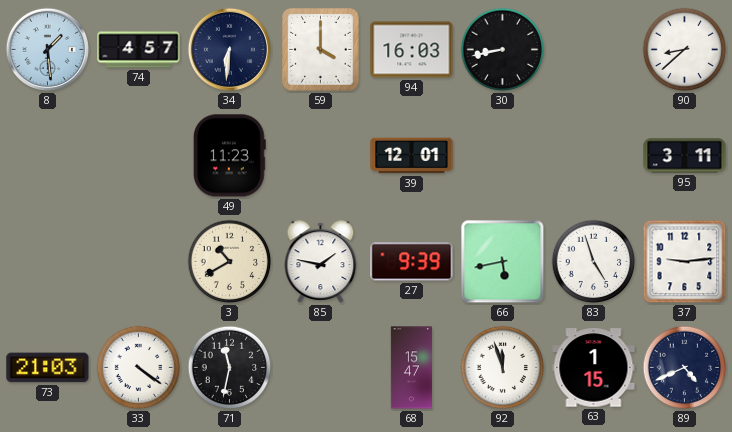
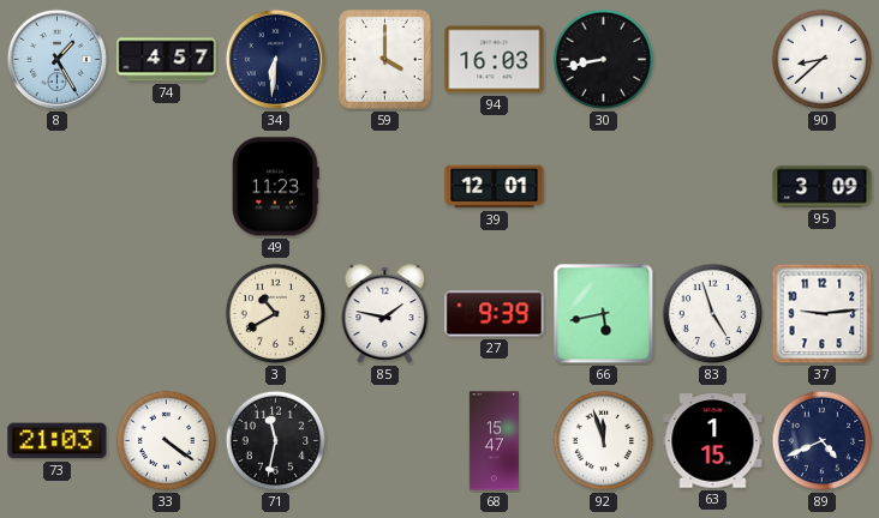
8: 1:29 -> 1:25
95: 3:11 -> 3:09
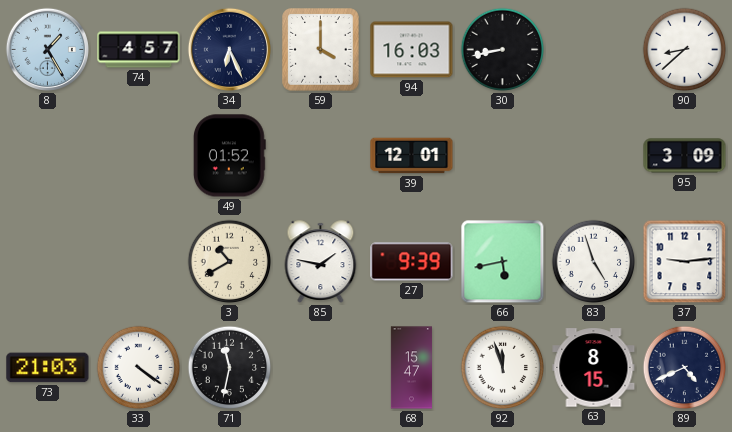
34: 6:31 -> 6:26
49: 11:23 -> 01:52
63: 1:15 -> 8:15
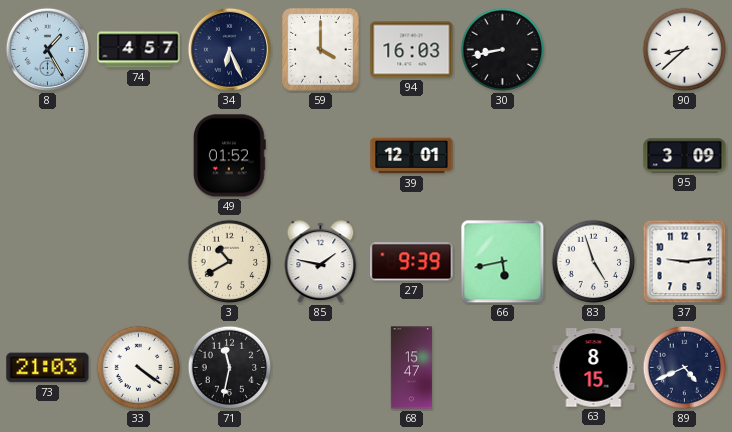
92: 11:57 -> none
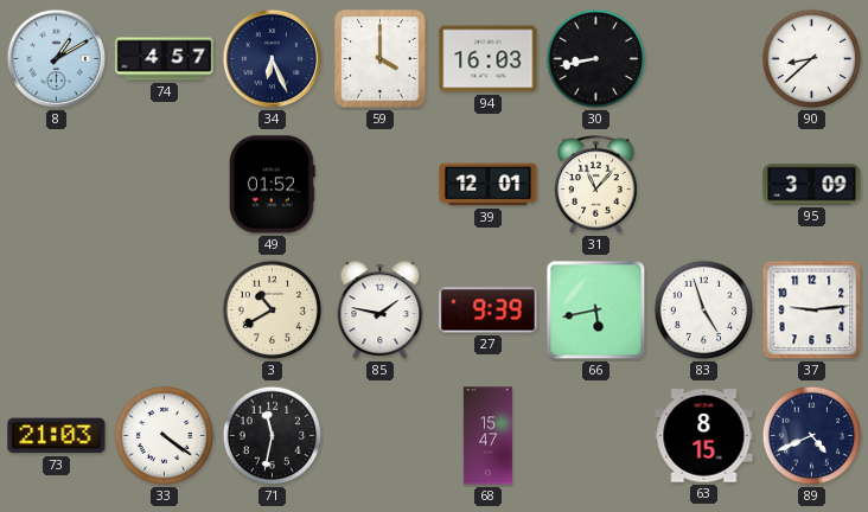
8: 1:25 -> 1:10
31: none -> 11:07
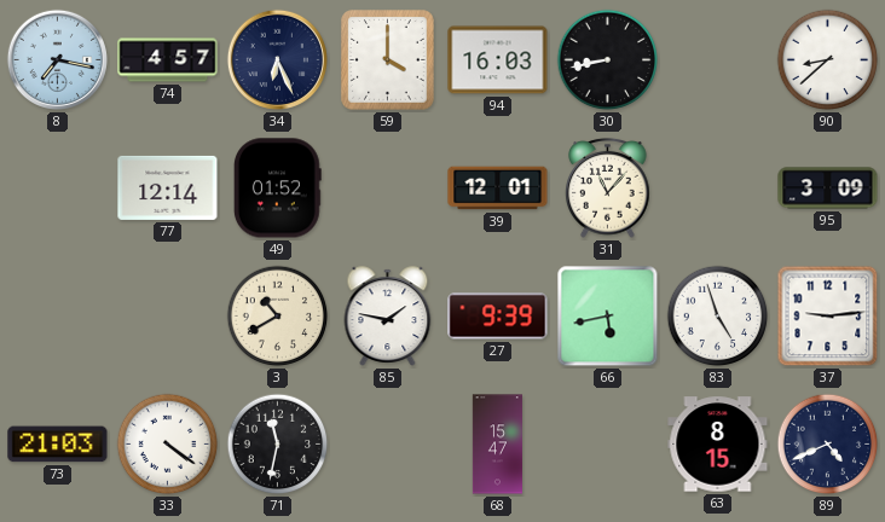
8: 1:10 -> 7:17
77: none -> 12:14
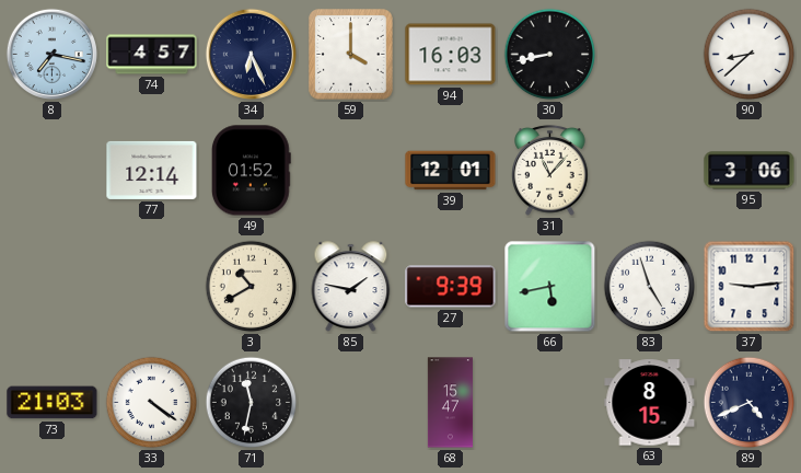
95: 3:09 -> 3:06
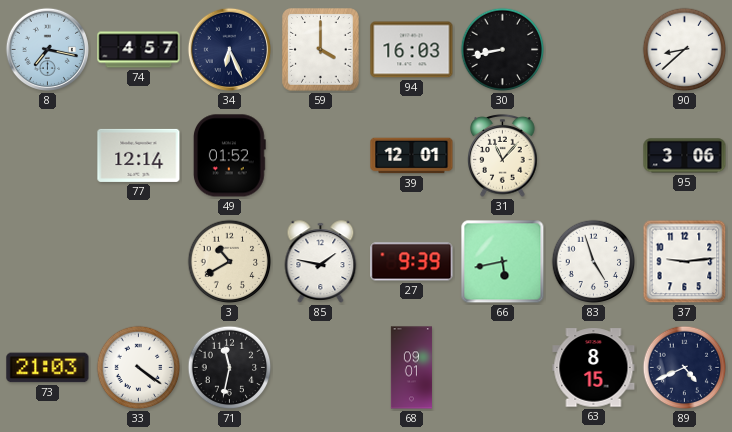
68: 15:47 -> 09:01
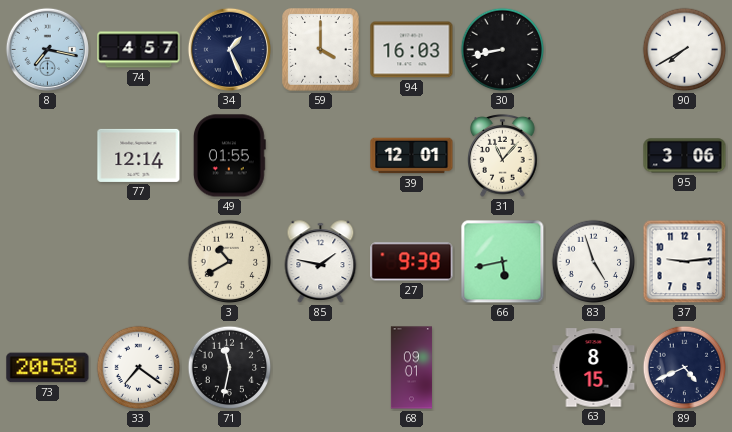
34: 6:26 -> 1:26
90: 8:38 -> 7:40
49: 01:52 -> 01:55
73: 21:03 -> 20:58
33: 4:21 -> 7:21
